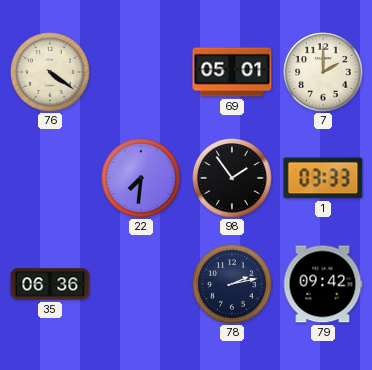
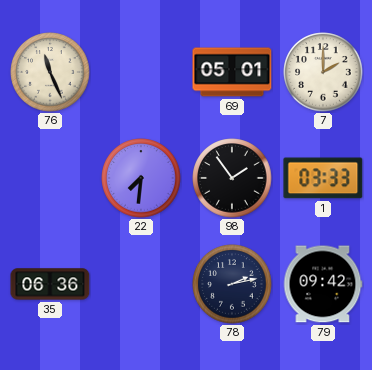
76: 4:21 -> 11:26
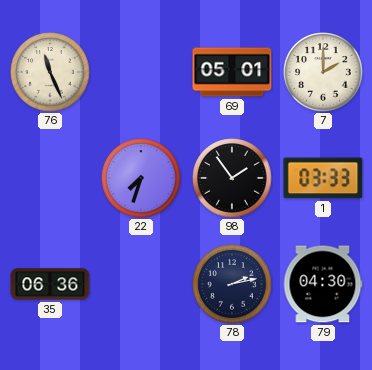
22: 7:31 -> 7:33
79: 09:42 -> 04:30
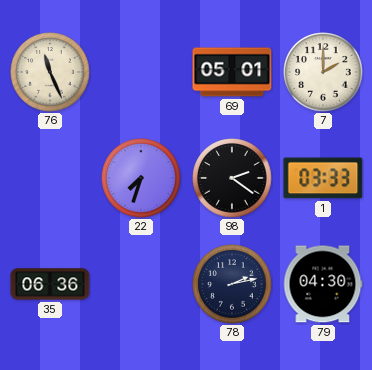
98: 1:54 -> 2:21
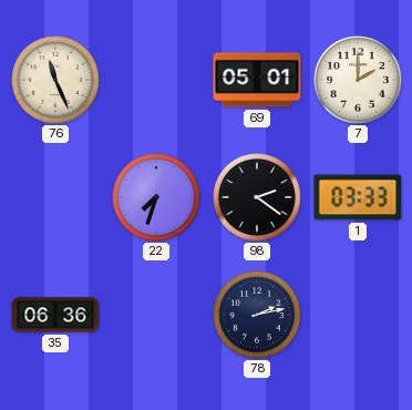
79: 04:30 -> none
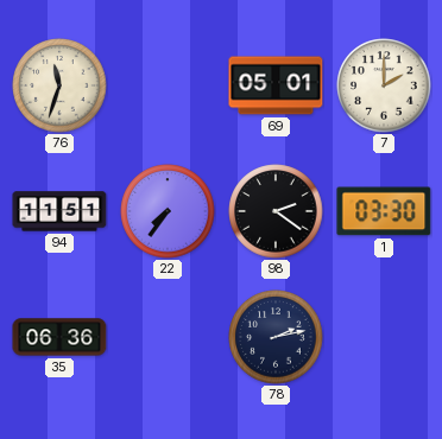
76: 11:26 -> 11:33
94: none -> 11:51
22: 7:33 -> 7:36
1: 03:33 -> 03:30
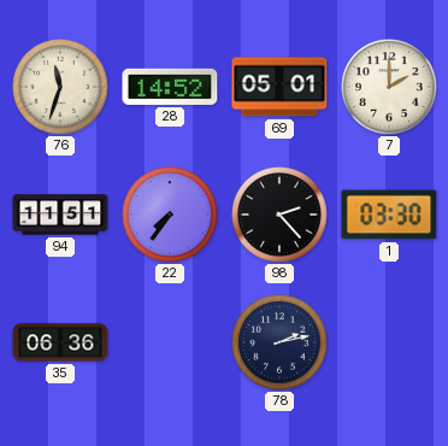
28: none -> 14:52
98: 2:21 -> 2:23
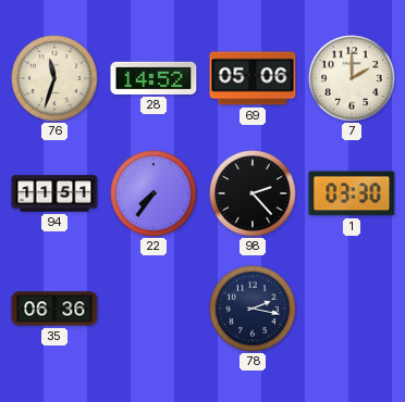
69: 05:01 -> 05:06
78: 2:13 -> 2:17
